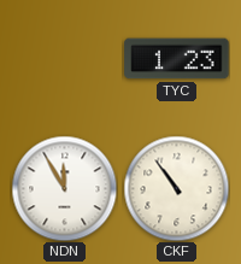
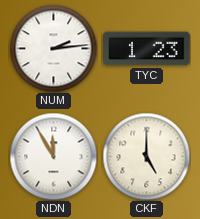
NUM: none -> 2:14
CKF: 10:54 -> 5:00
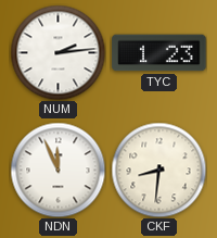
NDN: 11:55 -> 11:56
CKF: 5:00 -> 8:31
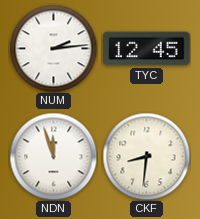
TYC: 1:23 -> 12:45
NDN: 11:56 -> 11:57
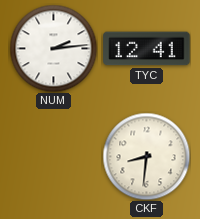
TYC: 12:45 -> 12:41
NDN: 11:57 -> none
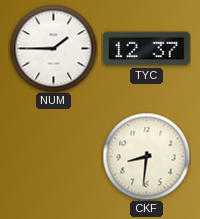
NUM: 2:14 -> 1:45
TYC: 12:41 -> 12:37
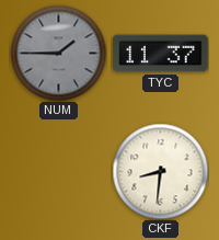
NUM dial: white -> grey
TYC: 12:37 -> 11:37
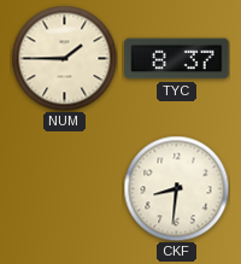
NUM dial: grey -> cream
TYC: 11:37 -> 8:37
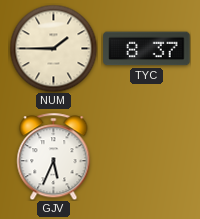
GJV: none -> 5:34
CKF: 8:31 -> none
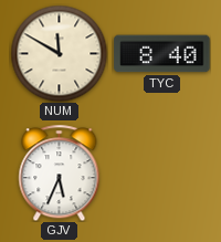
NUM: 1:45 -> 11:50
TYC: 8:37 -> 8:40
